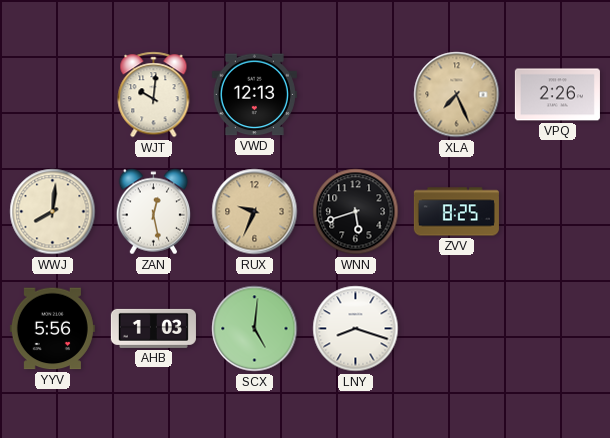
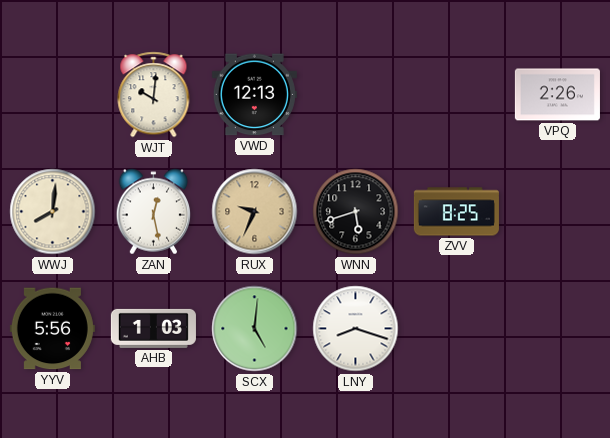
XLA: 7:26 -> none
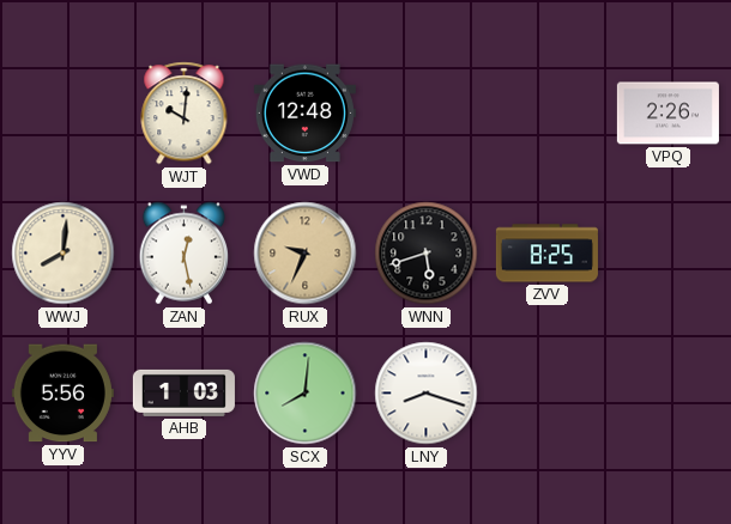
VWD: 12:13 -> 12:48
SCX: 5:01 -> 8:01
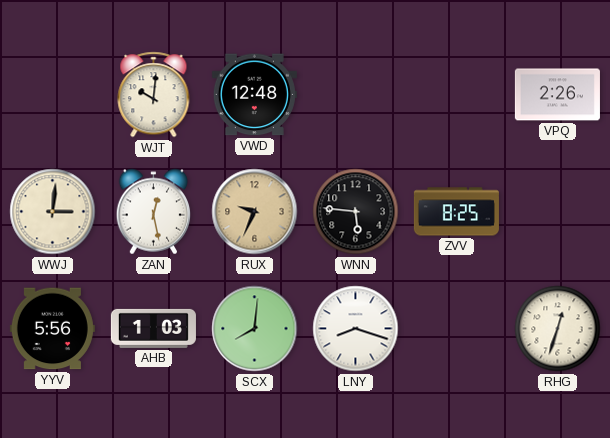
WWJ: 8:01 -> 3:01
WNN: 5:42 -> 5:46
RHG: none -> 12:33
